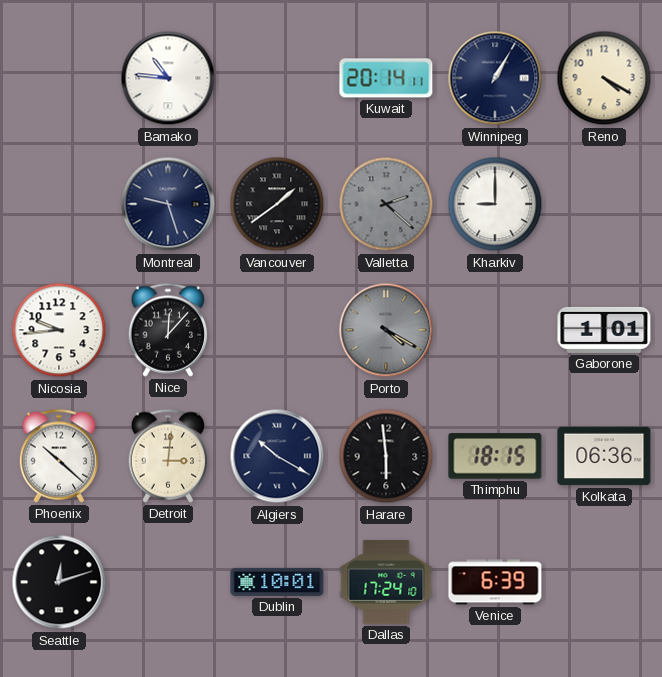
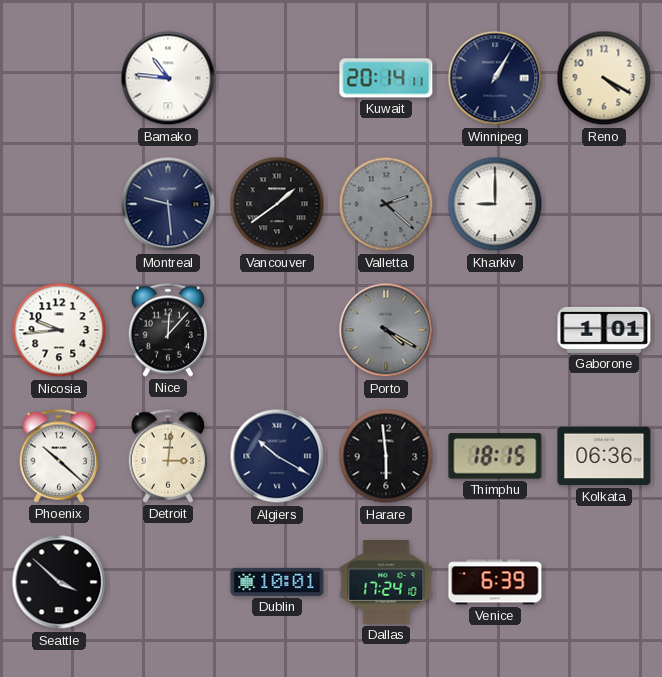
Montreal: 9:27 -> 9:29
Seattle: 12:12 -> 3:52
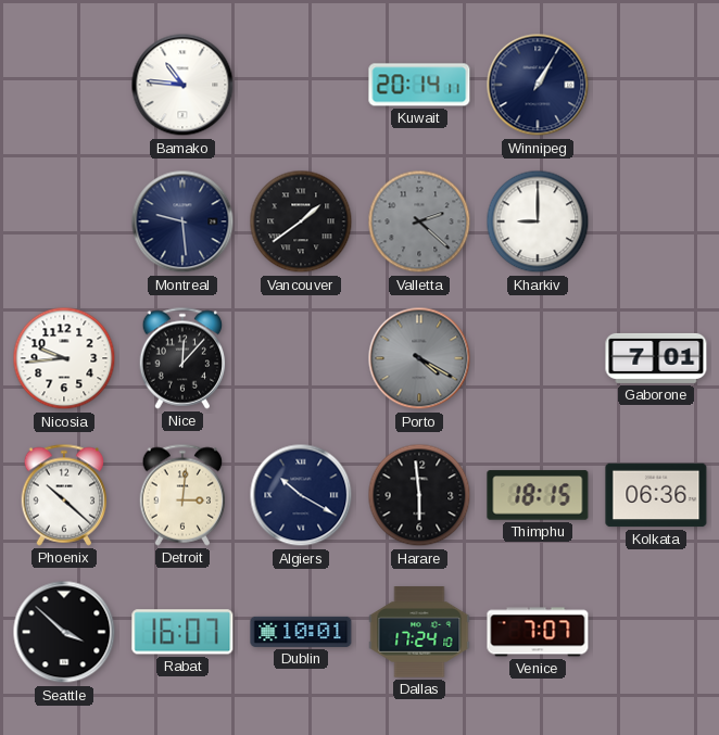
Reno: 4:20 -> none
Gaborone: 1:01 -> 7:01
Rabat: none -> 16:07
Venice: 6:39 -> 7:07
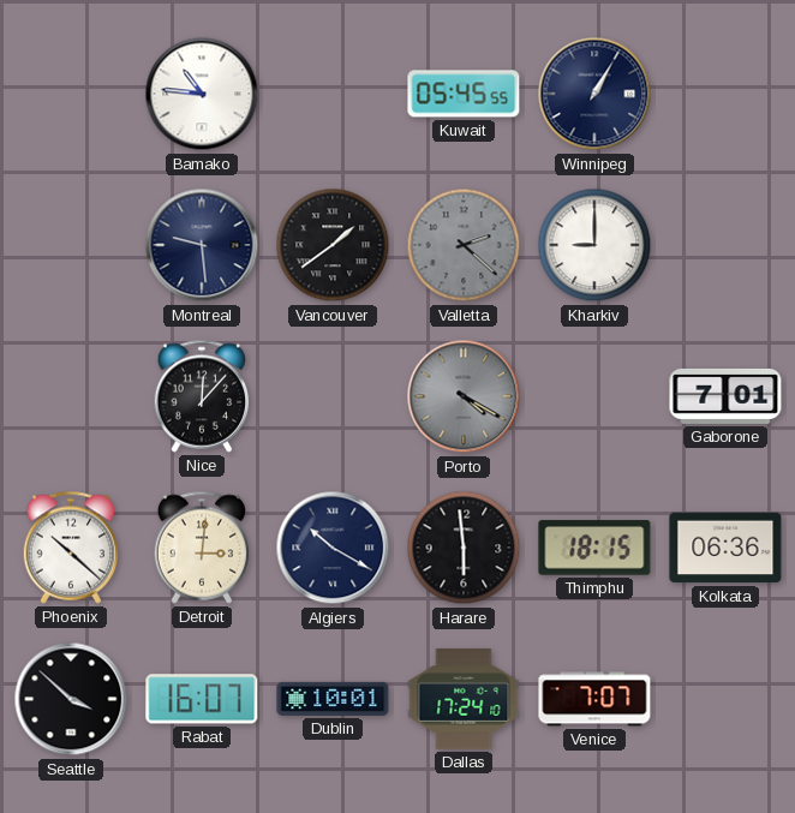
Kuwait: 20:14 -> 05:45
Nicosia: 9:44 -> none
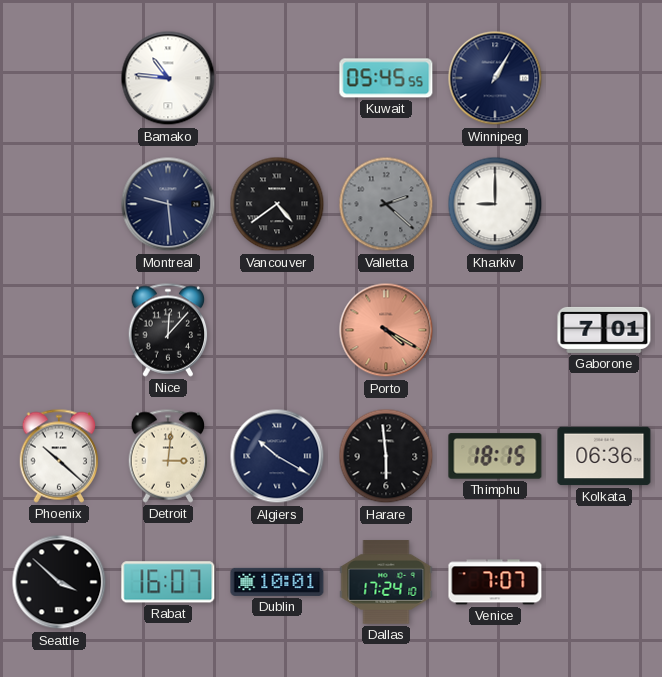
Vancouver: 1:39 -> 4:39
Porto dial: grey -> salmon
